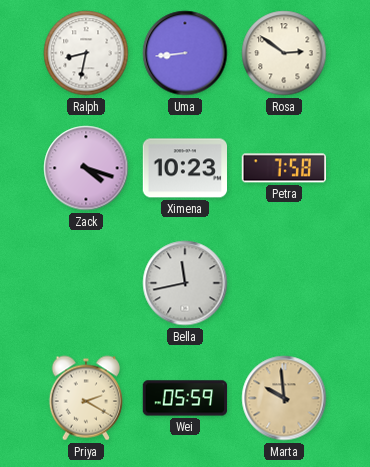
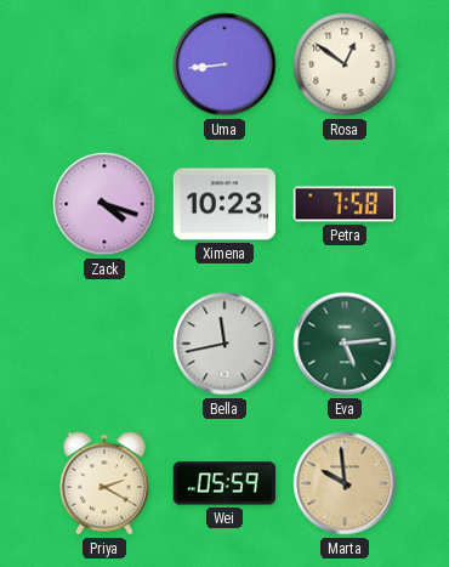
Ralph: 8:32 -> none
Rosa: 2:51 -> 12:51
Eva: none -> 5:14
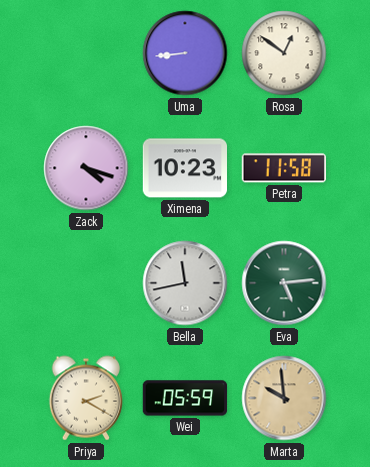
Petra: 7:58 -> 11:58
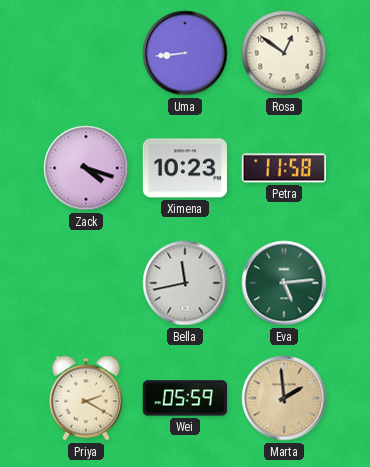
Marta: 9:59 -> 1:59
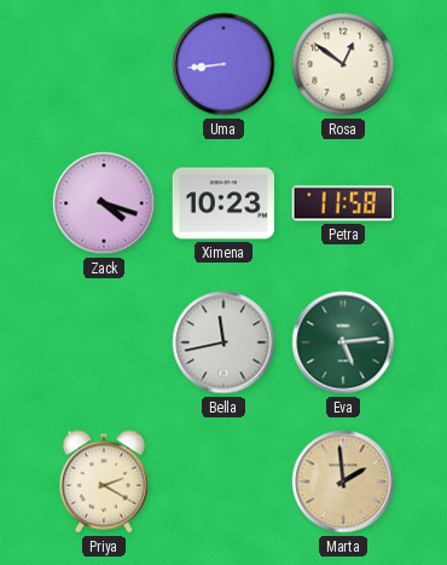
Wei: 05:59 -> none
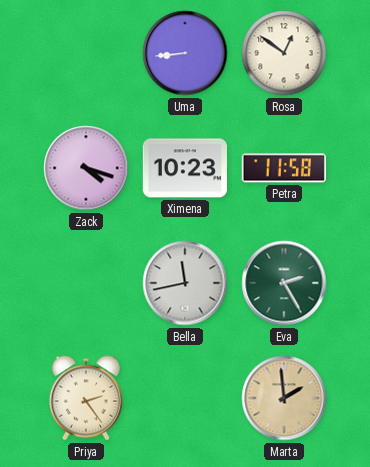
Eva: 5:14 -> 2:25
Priya: 2:20 -> 2:24
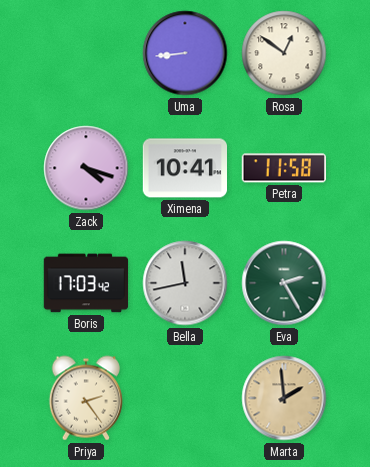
Ximena: 10:23 -> 10:41
Boris: none -> 17:03
